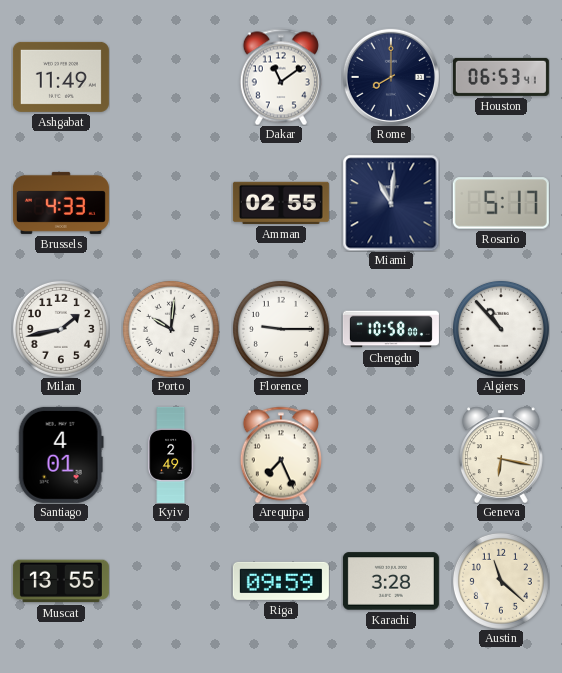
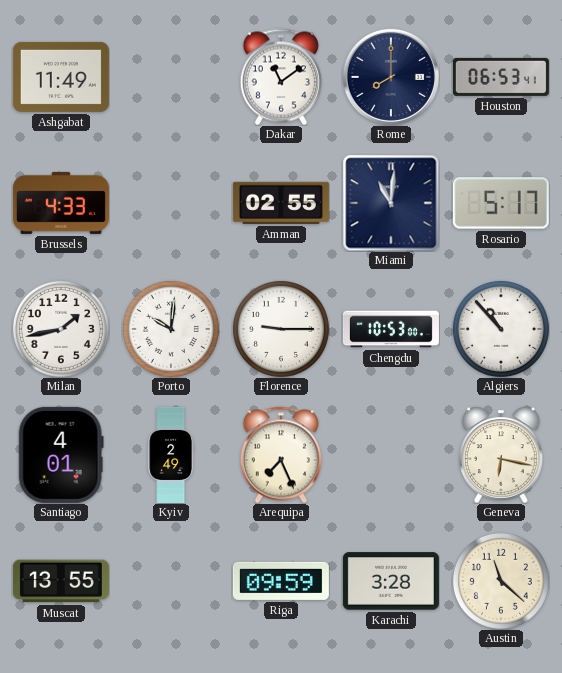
Chengdu: 10:58 -> 10:53
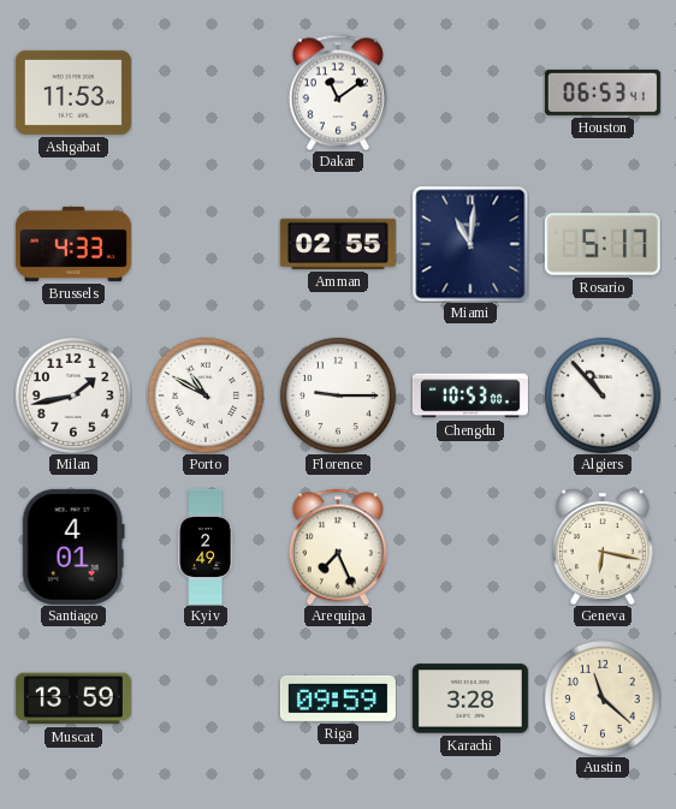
Ashgabat: 11:49 -> 11:53
Rome: 8:00 -> none
Porto: 10:01 -> 10:50
Muscat: 13:55 -> 13:59
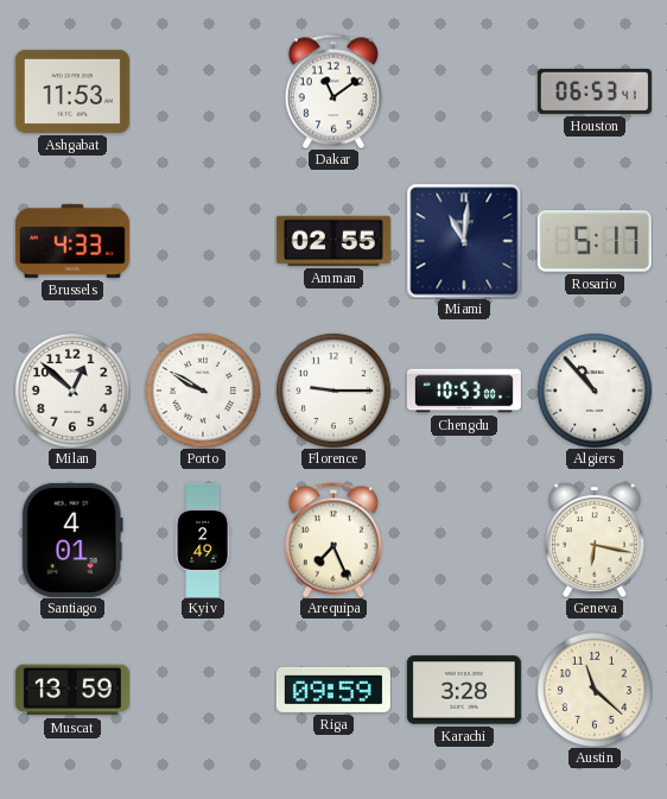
Milan: 1:43 -> 12:52
Porto: 10:50 -> 9:50
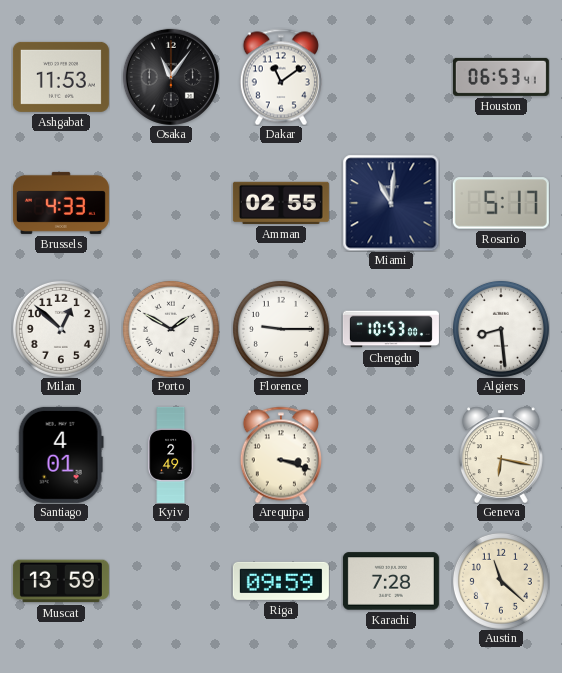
Osaka: none -> 11:06
Porto: 9:50 -> 1:50
Algiers: 10:53 -> 8:29
Arequipa: 7:26 -> 3:18
Karachi: 3:28 -> 7:28
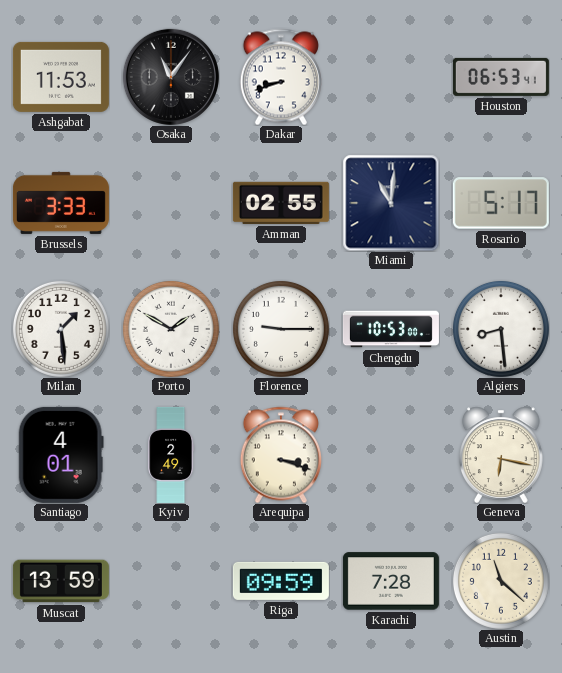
Dakar: 11:09 -> 8:42
Brussels: 4:33 -> 3:33
Milan: 12:52 -> 1:29
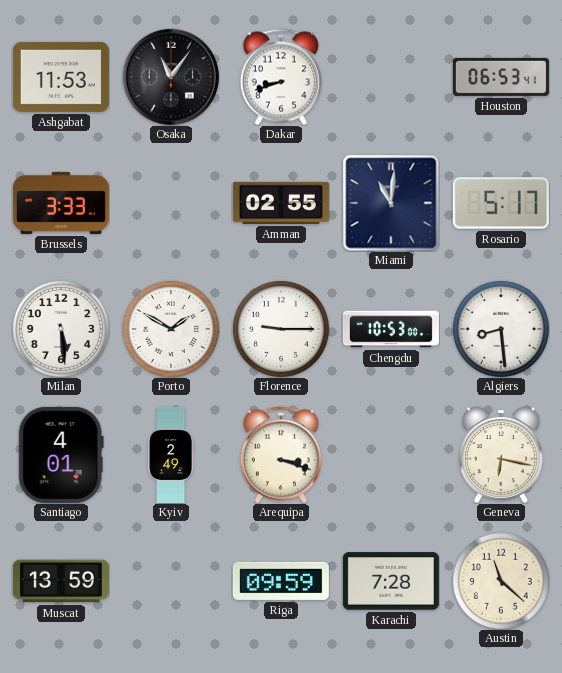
Milan: 1:29 -> 5:29
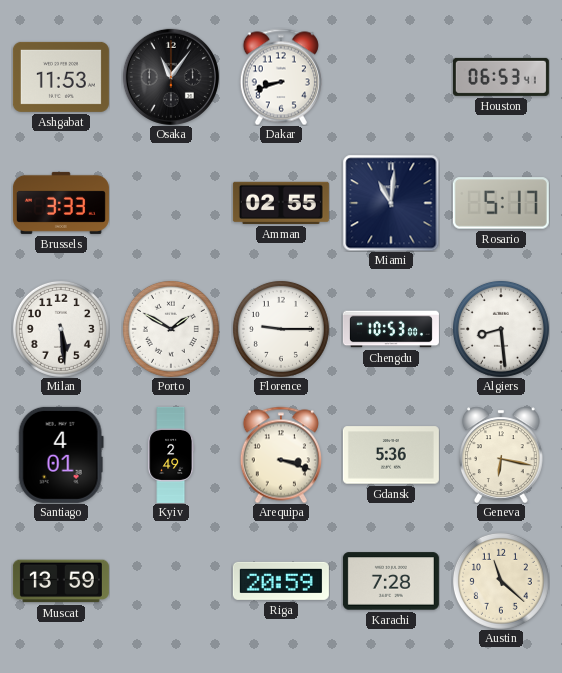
Gdansk: none -> 5:36
Riga: 09:59 -> 20:59
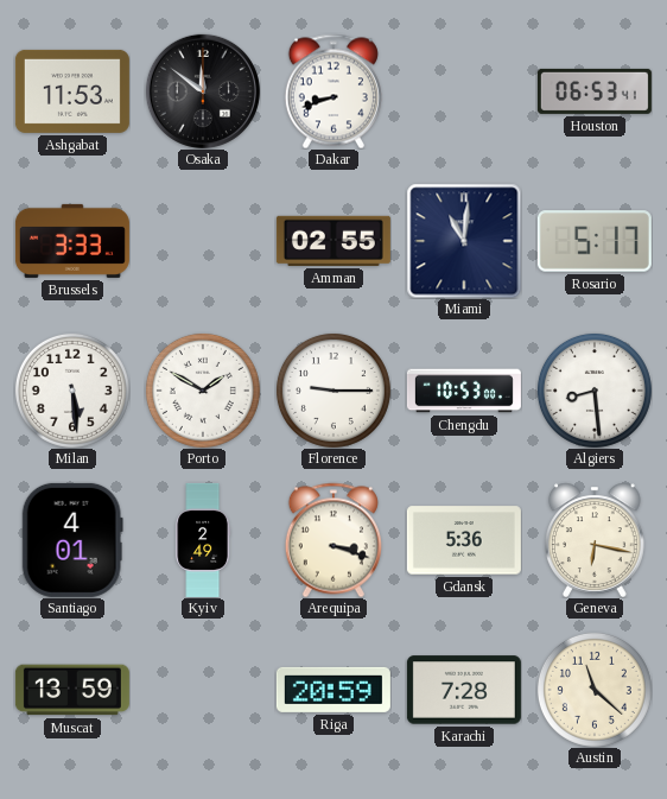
Osaka: 11:06 -> 11:51
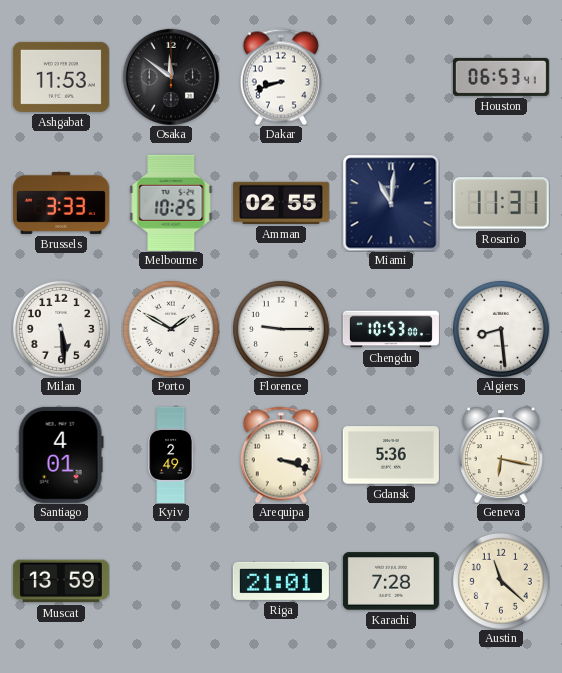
Melbourne: none -> 10:25
Rosario: 5:17 -> 11:31
Riga: 20:59 -> 21:01
